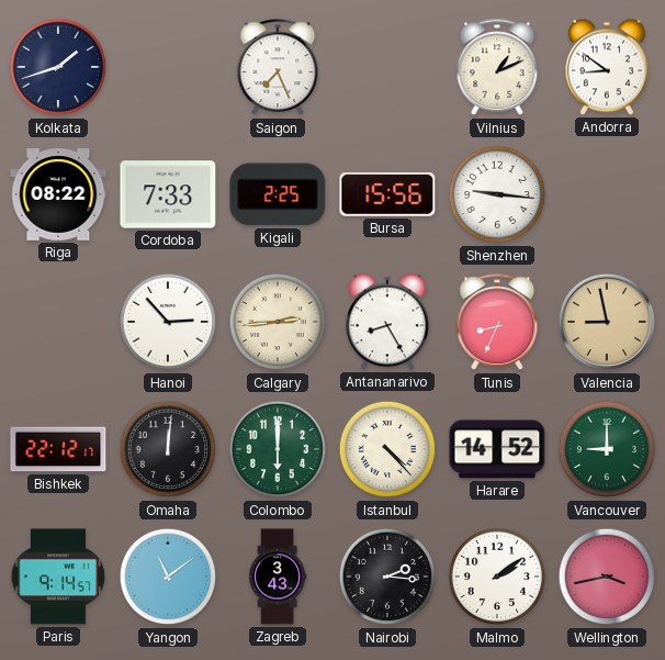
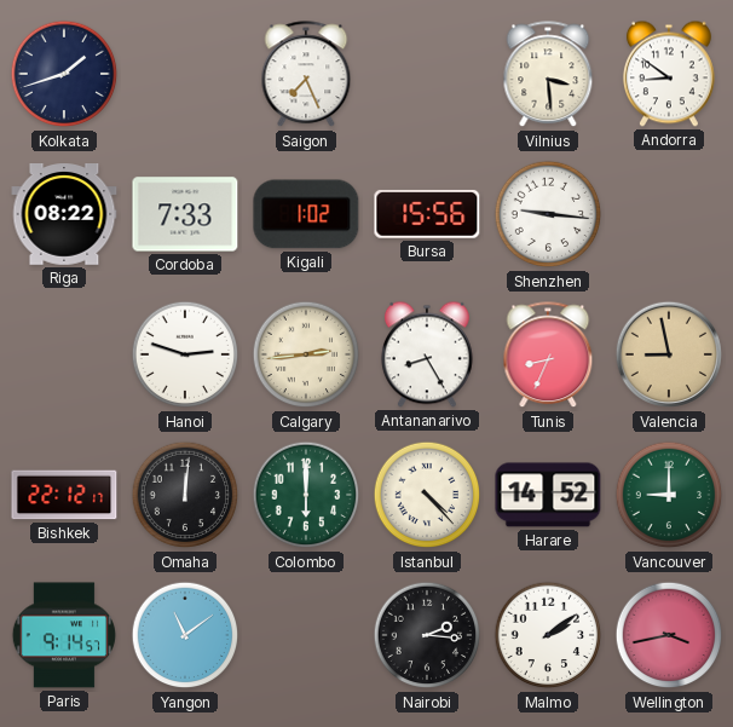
Vilnius: 1:11 -> 3:29
Kigali: 2:25 -> 1:02
Hanoi: 2:53 -> 2:48
Zagreb: 3:43 -> none
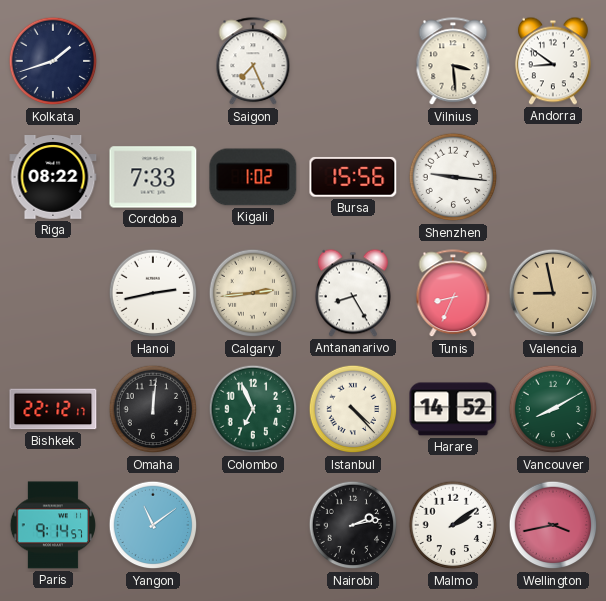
Hanoi: 2:48 -> 2:43
Colombo: 6:00 -> 6:56
Vancouver: 9:00 -> 8:10
Nairobi: 2:16 -> 2:13
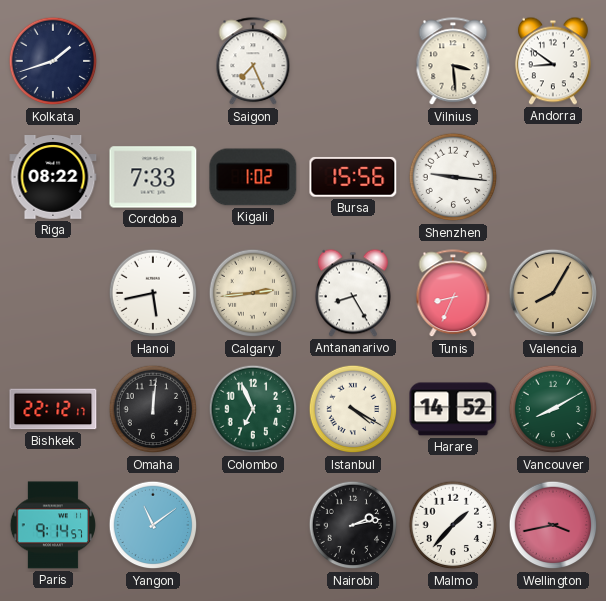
Hanoi: 2:43 -> 5:43
Valencia: 8:58 -> 8:05
Istanbul: 4:23 -> 4:20
Malmo: 2:09 -> 1:37
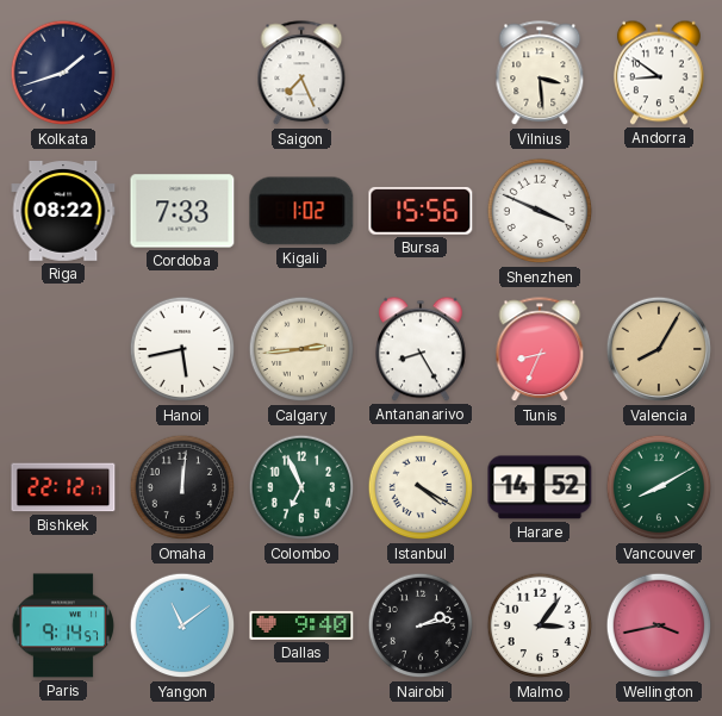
Shenzhen: 9:16 -> 3:49
Dallas: none -> 9:40
Malmo: 1:37 -> 3:06
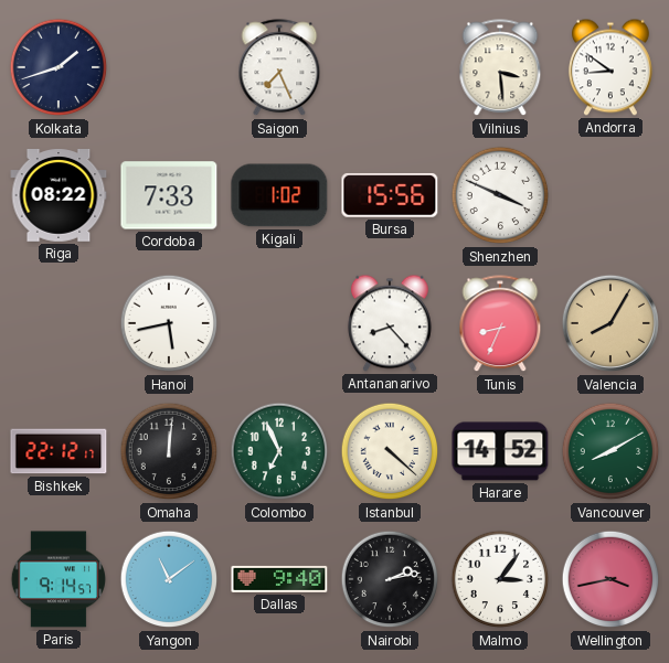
Calgary: 2:44 -> none
Antananarivo: 8:25 -> 8:23
Istanbul: 4:20 -> 4:22
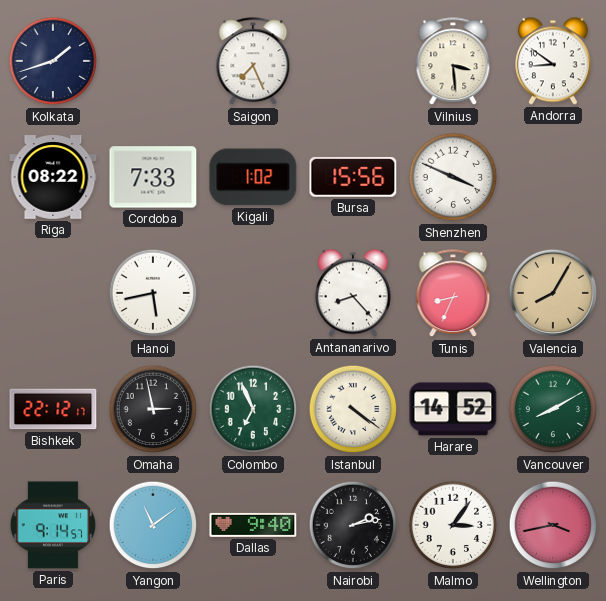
Omaha: 12:01 -> 2:58
Istanbul: 4:22 -> 4:21
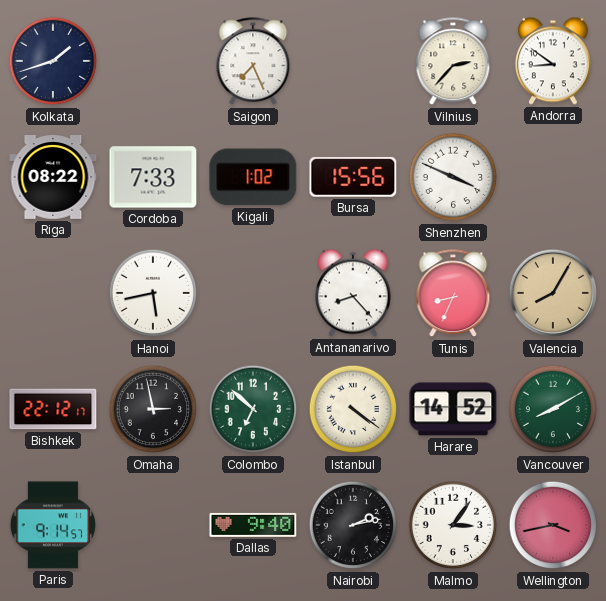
Vilnius: 3:29 -> 2:37
Colombo: 6:56 -> 6:52
Yangon: 11:09 -> none
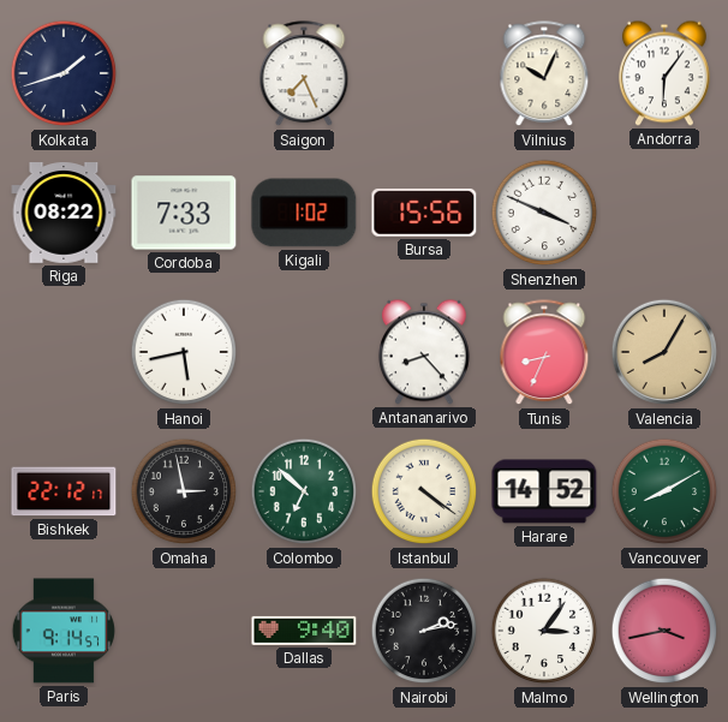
Vilnius: 2:37 -> 10:04
Andorra: 8:51 -> 6:06
